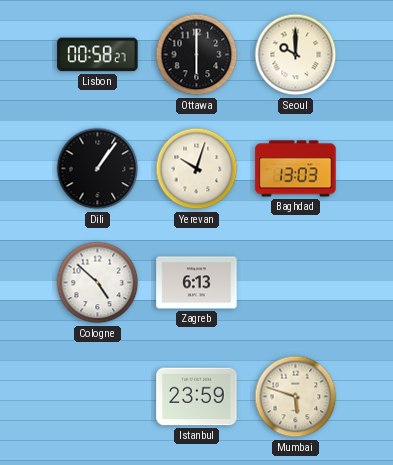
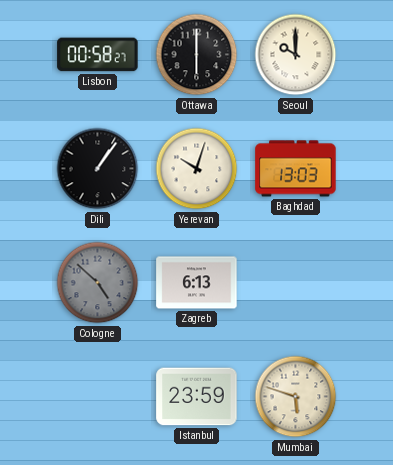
Cologne dial: white -> grey
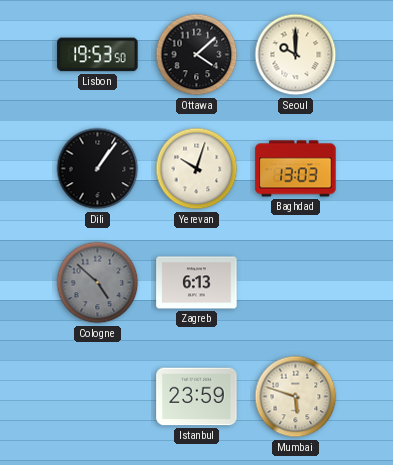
Lisbon: 00:58 -> 19:53
Ottawa: 6:00 -> 4:08
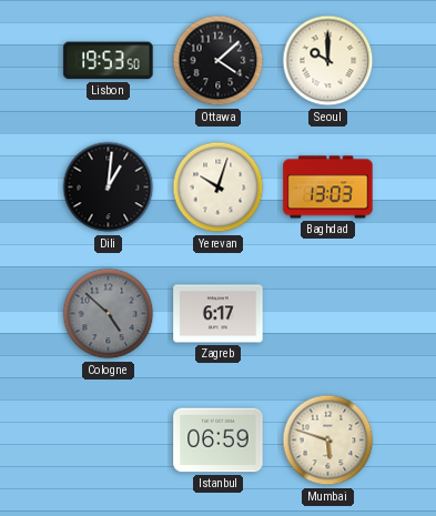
Dili: 1:06 -> 1:01
Zagreb: 6:13 -> 6:17
Istanbul: 23:59 -> 06:59
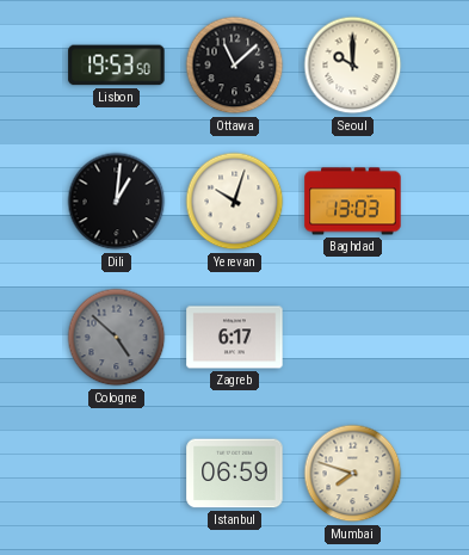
Ottawa: 4:08 -> 11:08
Mumbai: 5:48 -> 7:48
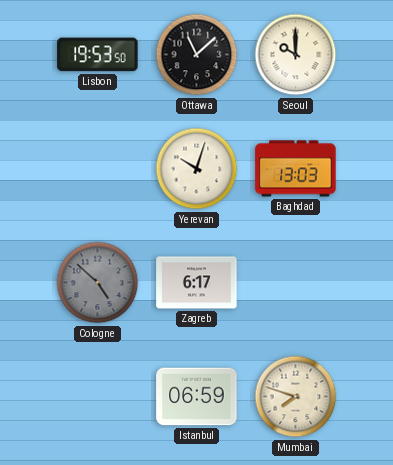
Dili: 1:01 -> none
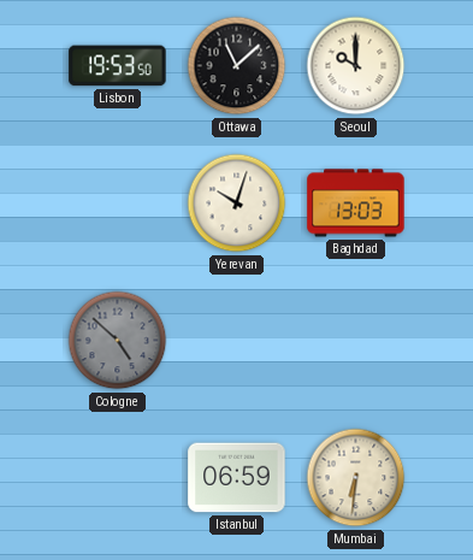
Zagreb: 6:17 -> none
Mumbai: 7:48 -> 6:31
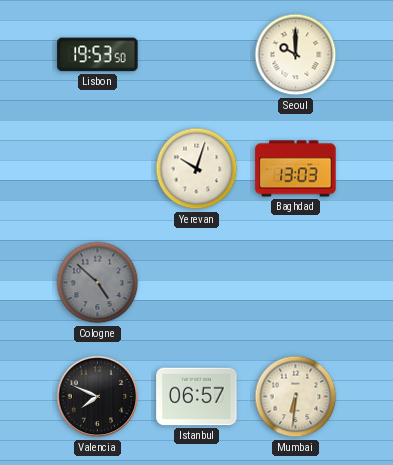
Ottawa: 11:08 -> none
Valencia: none -> 7:49
Istanbul: 06:59 -> 06:57
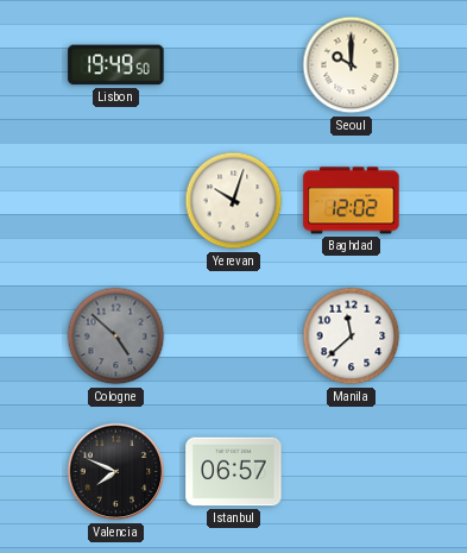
Lisbon: 19:53 -> 19:49
Baghdad: 13:03 -> 12:02
Manila: none -> 11:38
Mumbai: 6:31 -> none
